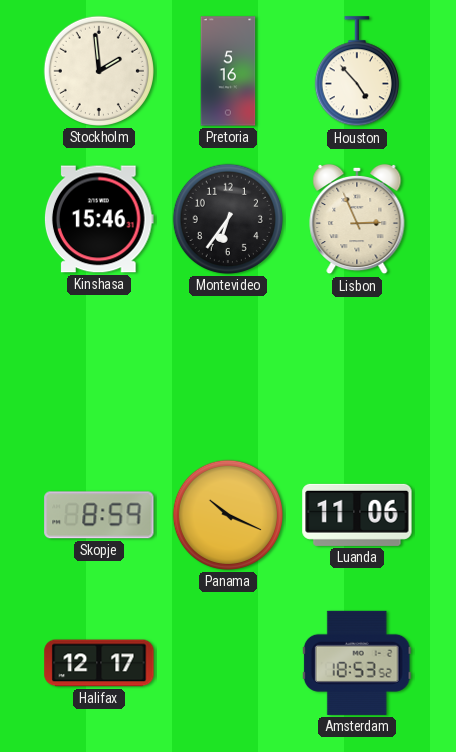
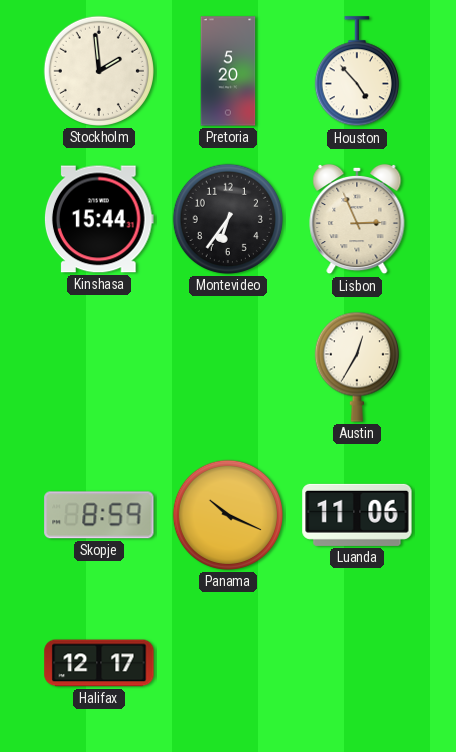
Pretoria: 5:16 -> 5:20
Kinshasa: 15:46 -> 15:44
Austin: none -> 12:35
Amsterdam: 18:53 -> none
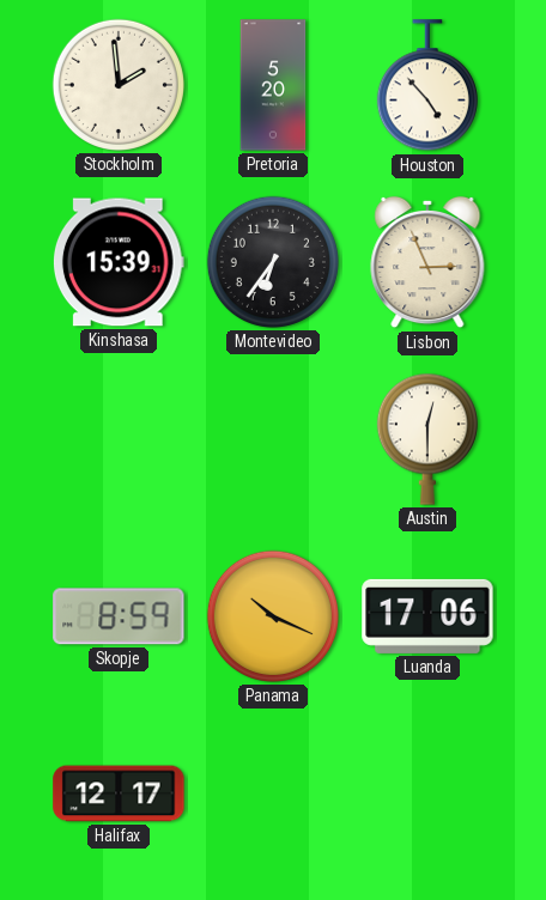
Kinshasa: 15:44 -> 15:39
Austin: 12:35 -> 12:30
Luanda: 11:06 -> 17:06
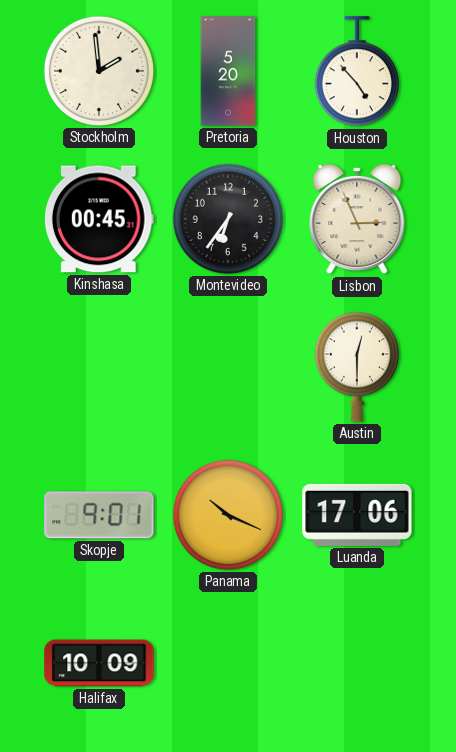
Kinshasa: 15:39 -> 00:45
Skopje: 8:59 -> 9:01
Halifax: 12:17 -> 10:09
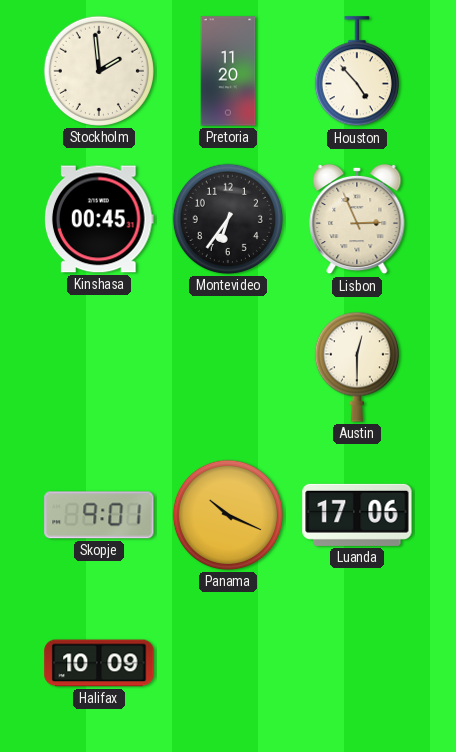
Pretoria: 5:20 -> 11:20
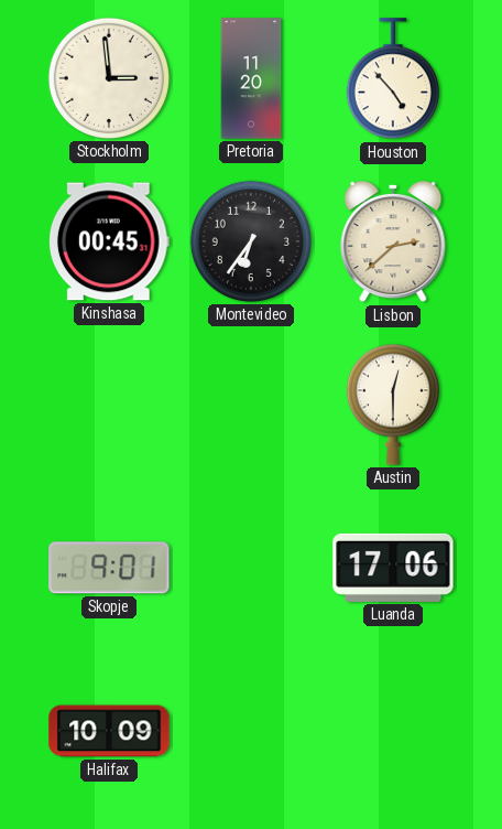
Stockholm: 1:59 -> 2:59
Lisbon: 2:56 -> 2:38
Panama: 10:19 -> none
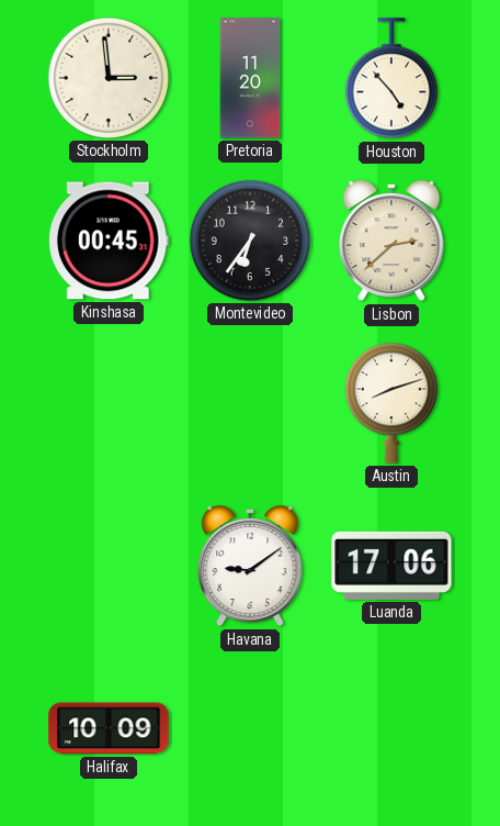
Austin: 12:30 -> 8:12
Skopje: 9:01 -> none
Havana: none -> 9:09
